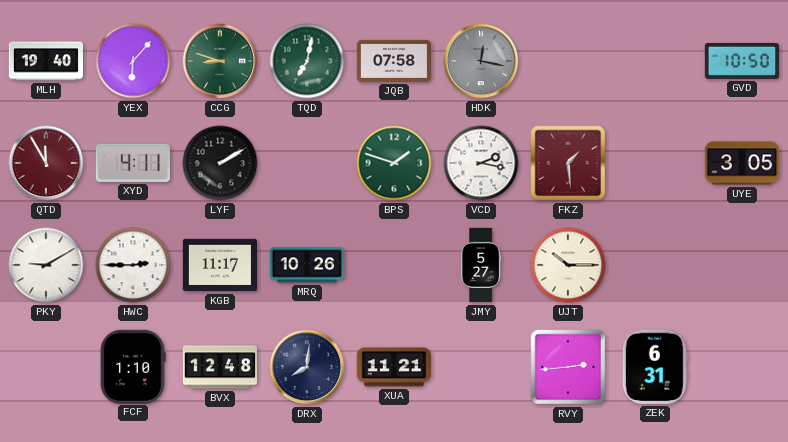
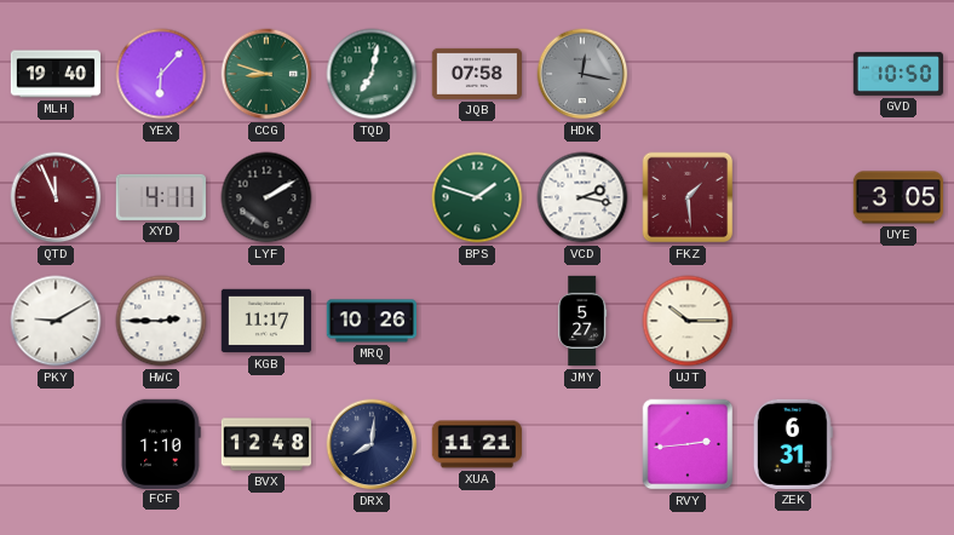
QTD: 11:55 -> 11:56
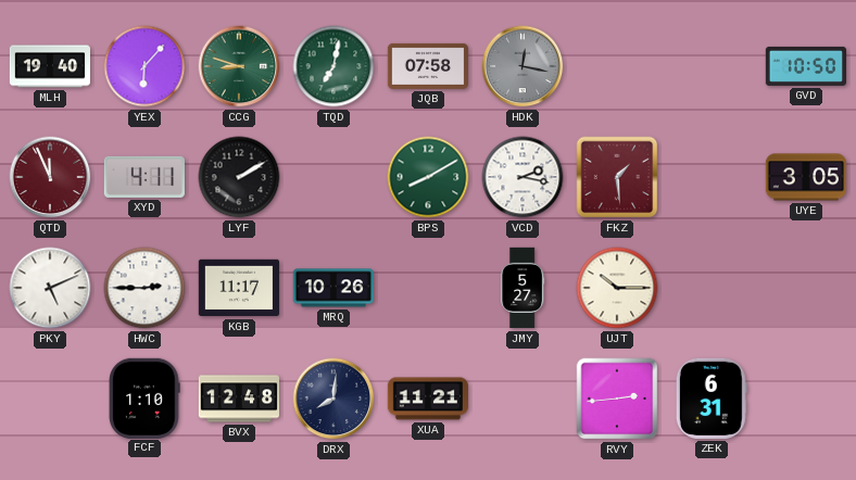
BPS: 1:48 -> 8:10
PKY: 9:10 -> 5:11
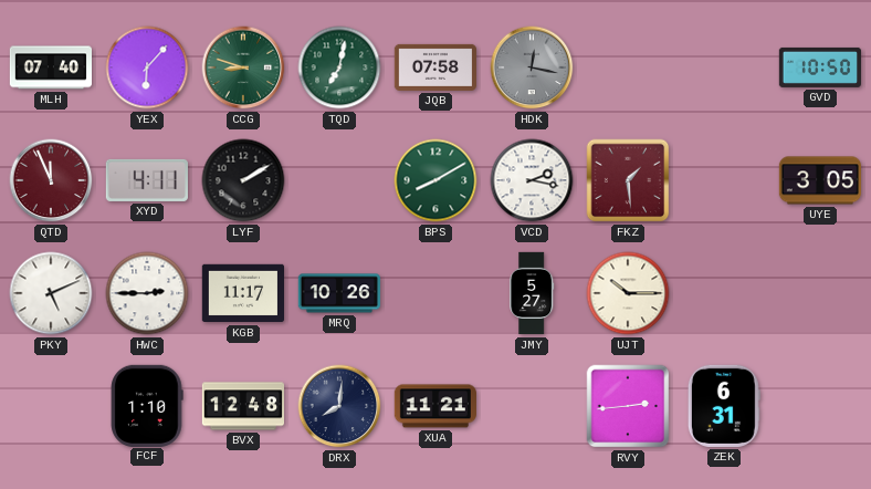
MLH: 19:40 -> 07:40
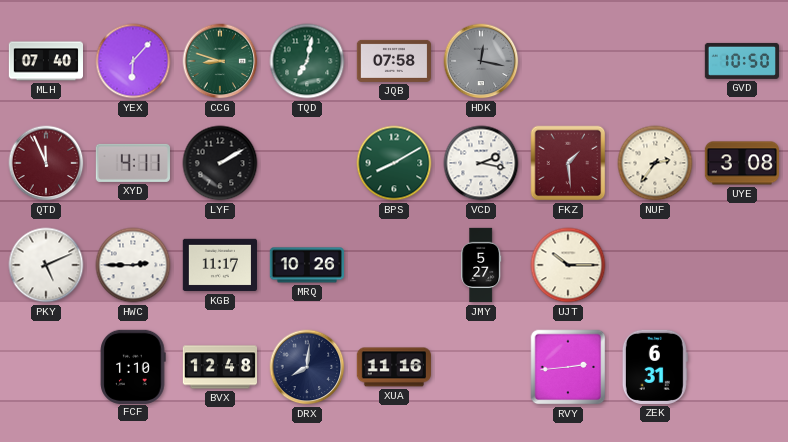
NUF: none -> 2:36
UYE: 3:05 -> 3:08
XUA: 11:21 -> 11:16
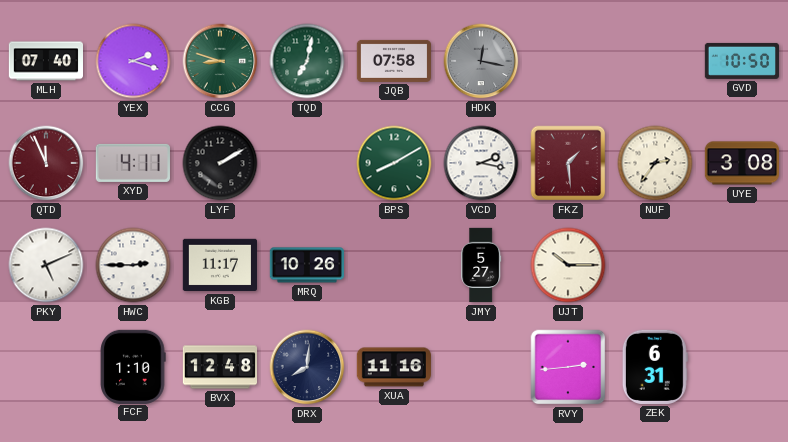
YEX: 6:07 -> 2:18
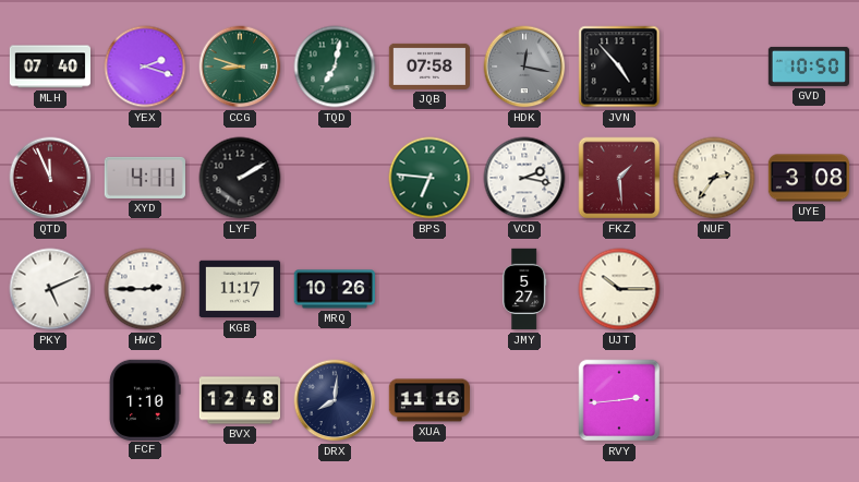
JVN: none -> 4:53
BPS: 8:10 -> 6:46
ZEK: 6:31 -> none
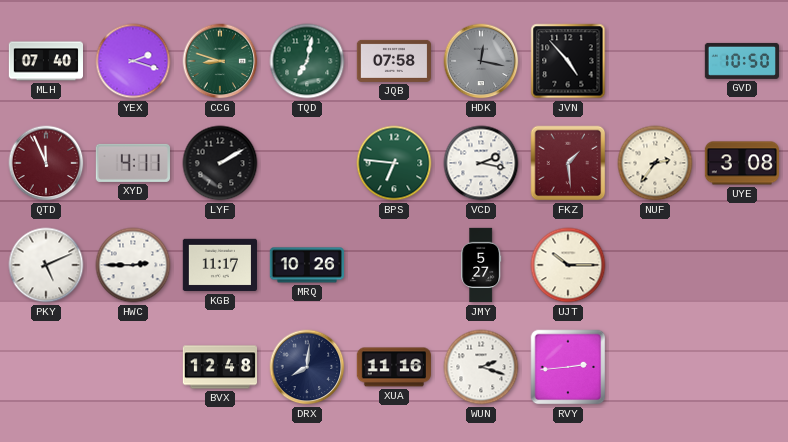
FCF: 1:10 -> none
WUN: none -> 2:18
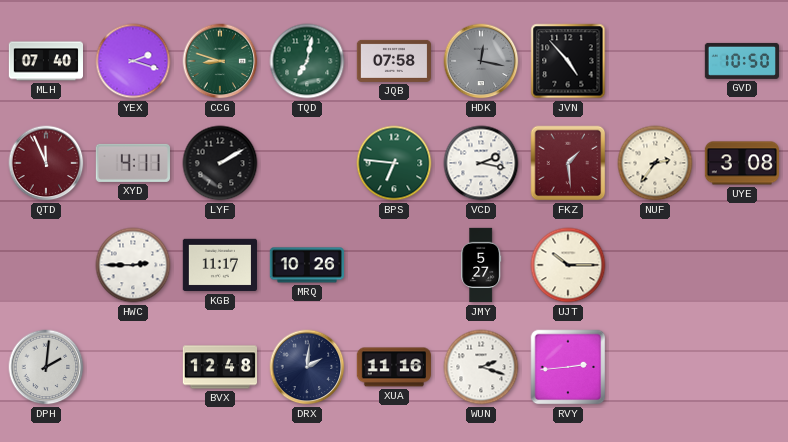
PKY: 5:11 -> none
DPH: none -> 2:01
DRX: 8:01 -> 2:01
